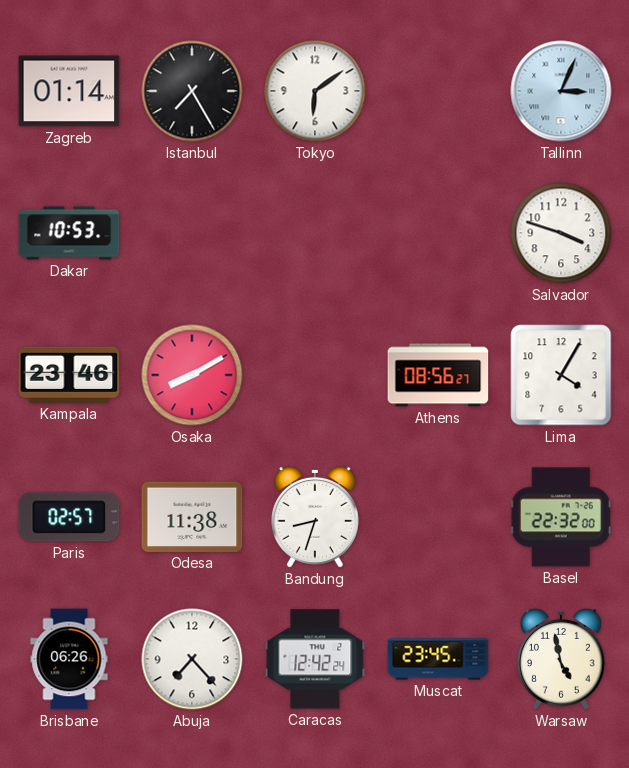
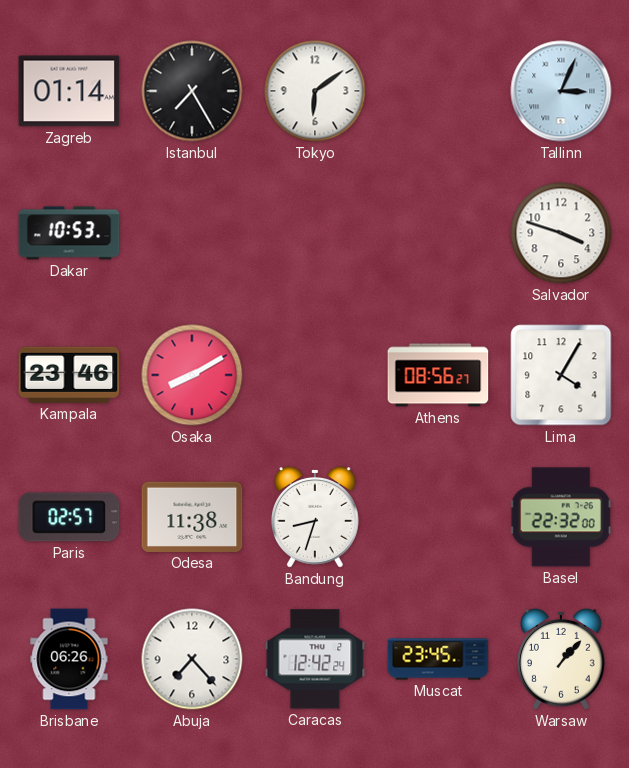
Warsaw: 4:58 -> 1:07
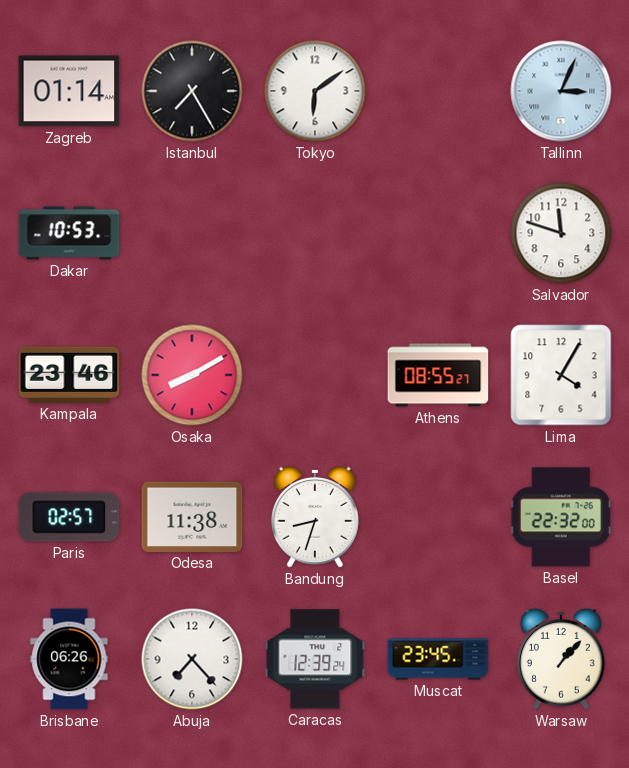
Salvador: 3:48 -> 11:48
Athens: 08:56 -> 08:55
Caracas: 12:42 -> 12:39
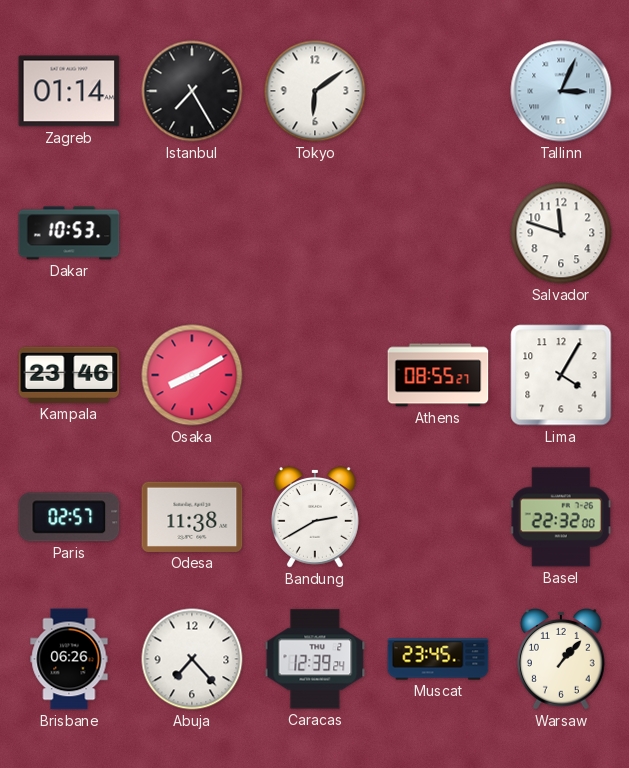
Bandung: 8:33 -> 2:40
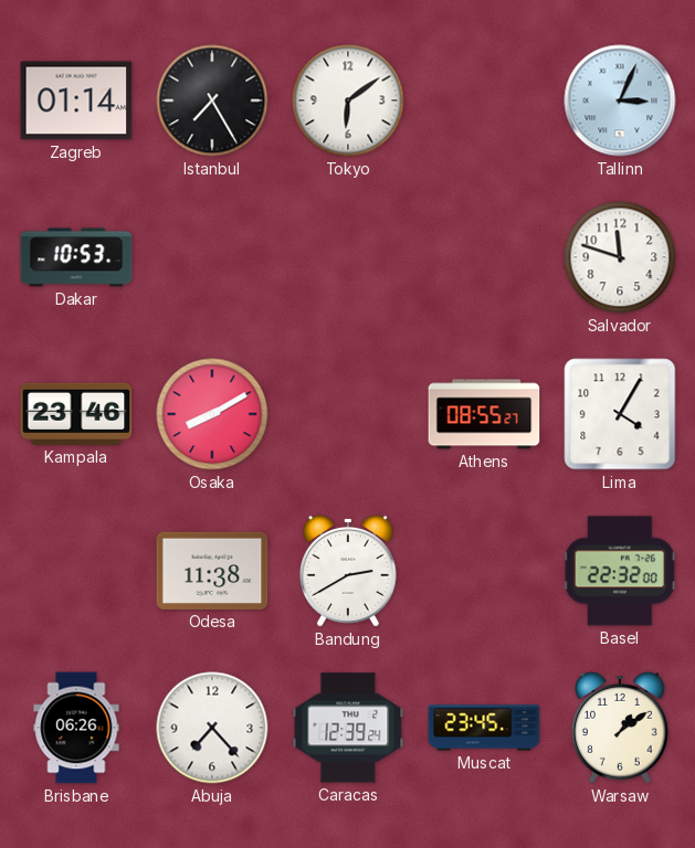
Paris: 02:57 -> none
Warsaw: 1:07 -> 1:09
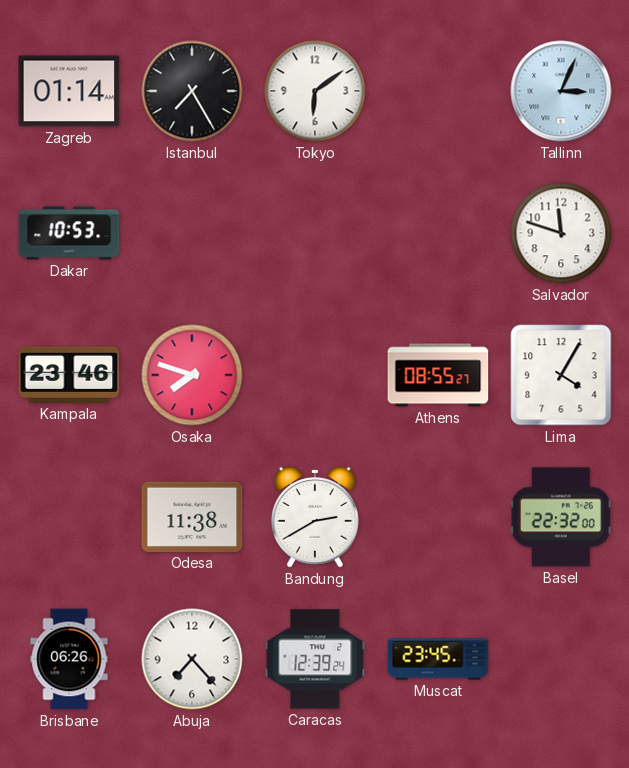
Osaka: 8:10 -> 7:48
Warsaw: 1:09 -> none
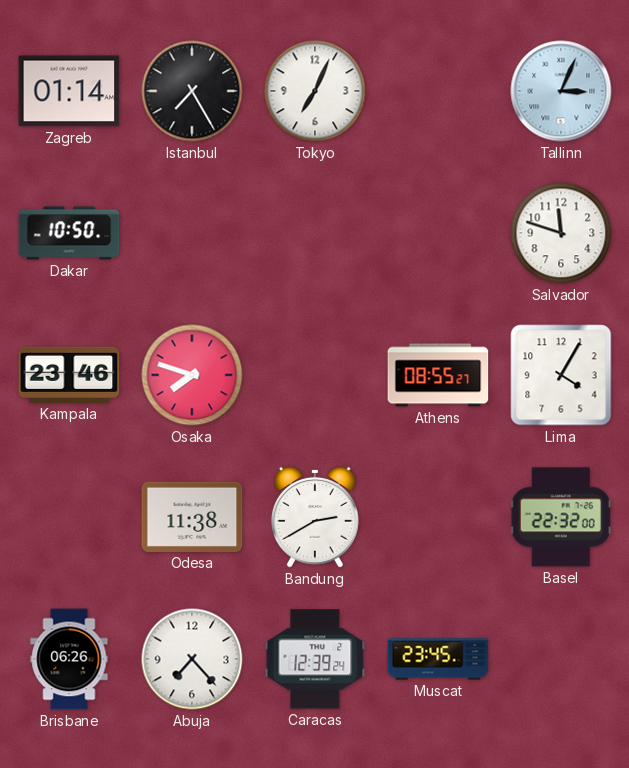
Tokyo: 6:09 -> 7:04
Dakar: 10:53 -> 10:50
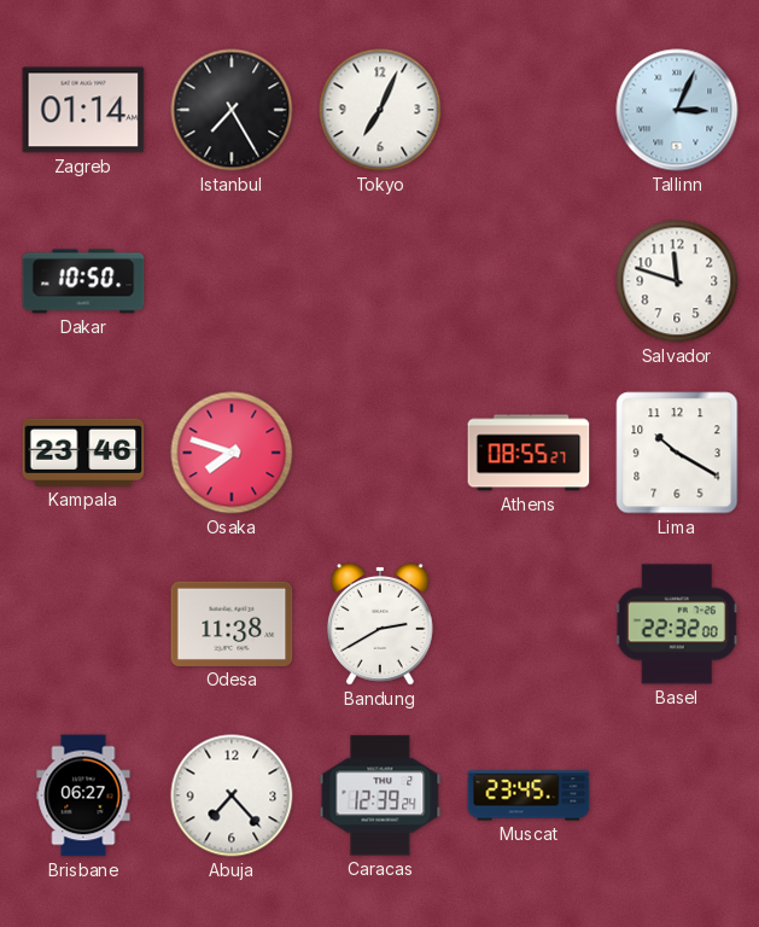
Lima: 4:05 -> 10:20
Brisbane: 06:26 -> 06:27
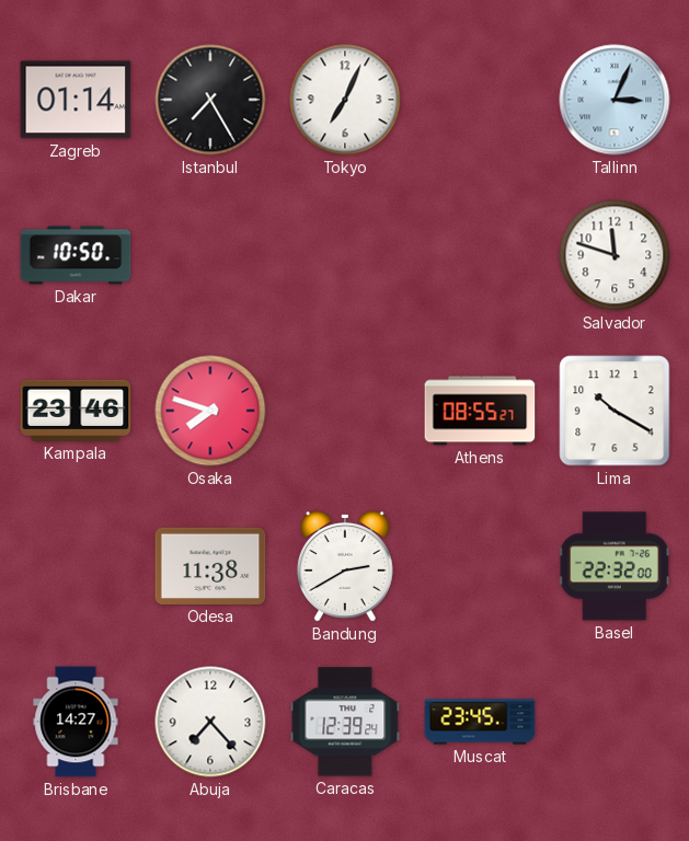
Brisbane: 06:27 -> 14:27
